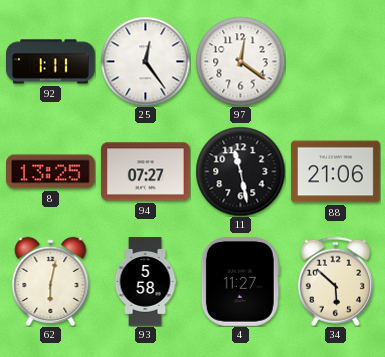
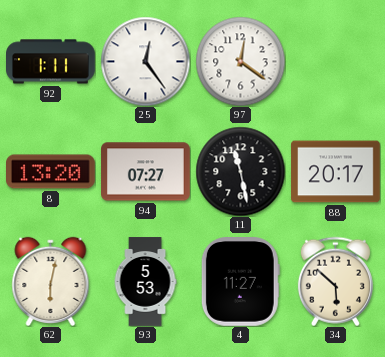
8: 13:25 -> 13:20
88: 21:06 -> 20:17
93: 5:58 -> 5:53
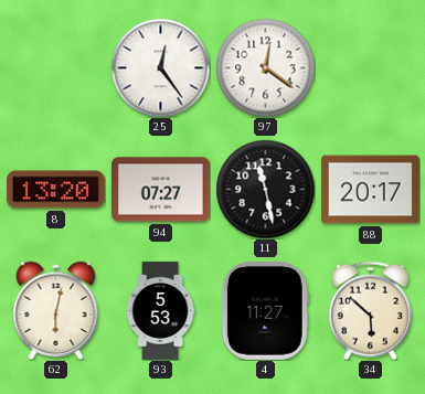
92: 1:11 -> none
